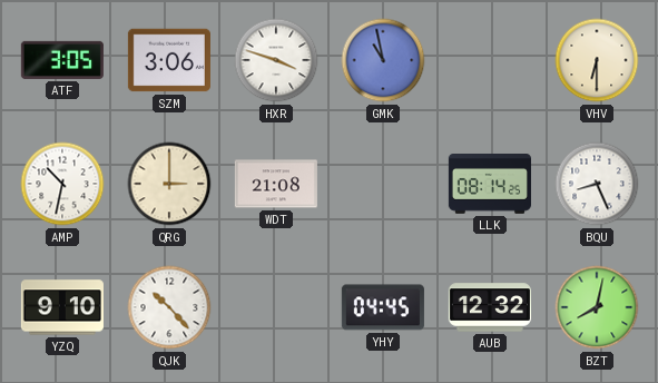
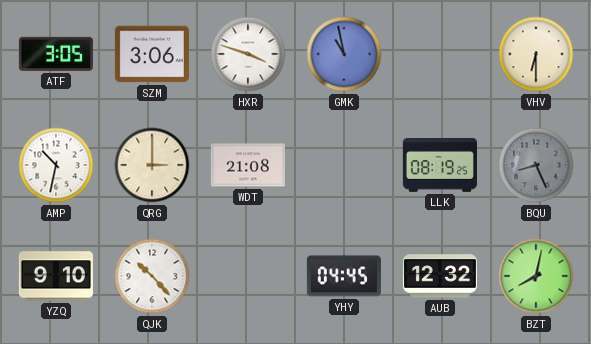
LLK: 08:14 -> 08:19
BQU dial: white -> grey
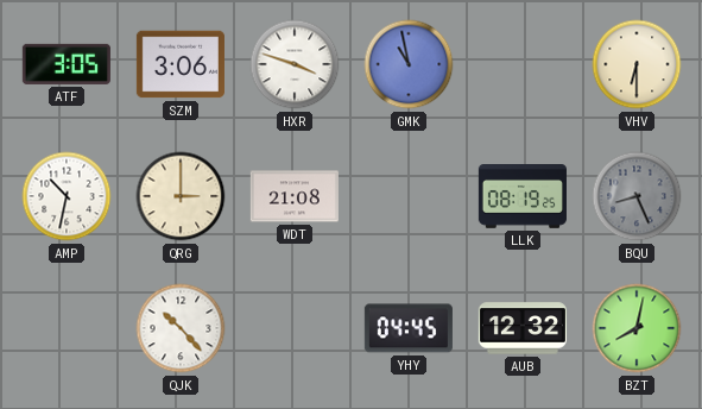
YZQ: 9:10 -> none
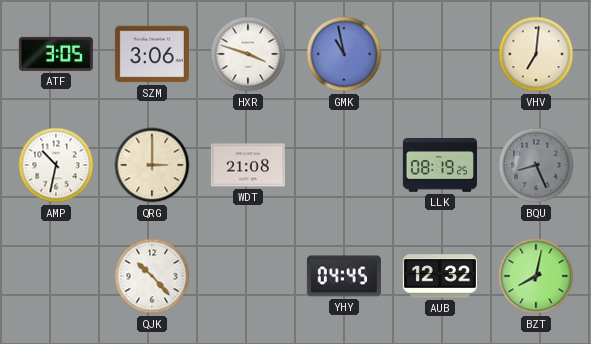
VHV: 6:30 -> 7:01
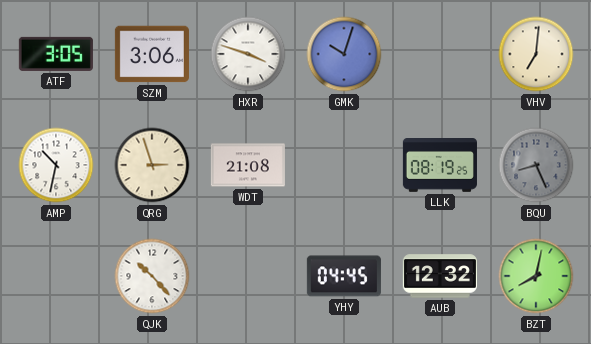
GMK: 10:58 -> 10:03
QRG: 3:00 -> 2:57
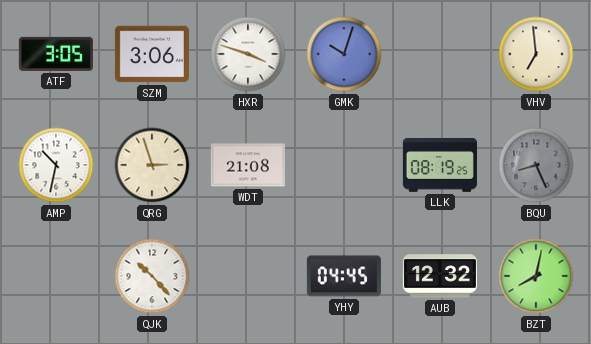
VHV: 7:01 -> 6:59
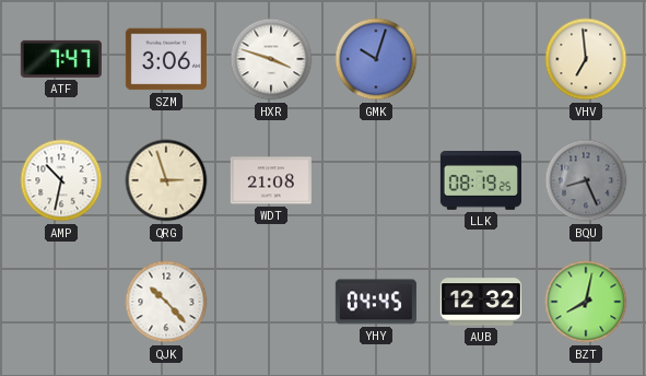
ATF: 3:05 -> 7:47
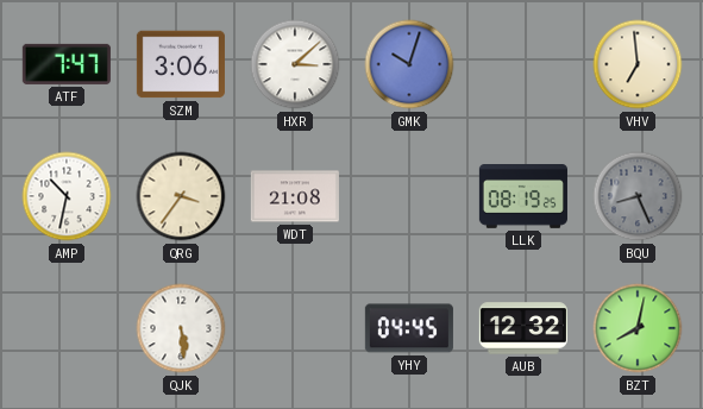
HXR: 3:48 -> 3:08
QRG: 2:57 -> 3:36
QJK: 10:23 -> 5:29
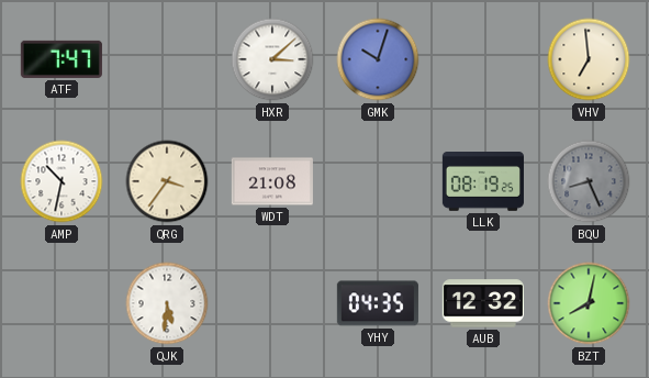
SZM: 3:06 -> none
QJK: 5:29 -> 5:31
YHY: 04:45 -> 04:35
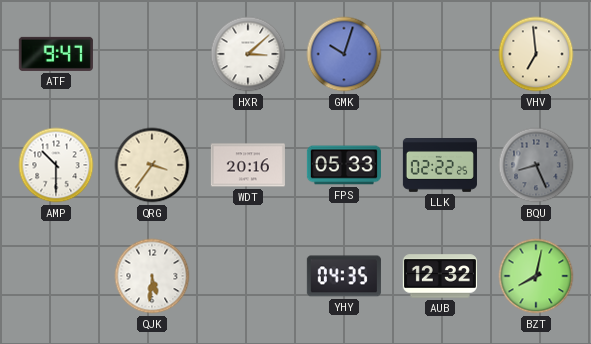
ATF: 7:47 -> 9:47
AMP: 10:32 -> 10:30
WDT: 21:08 -> 20:16
FPS: none -> 05:33
LLK: 08:19 -> 02:22
